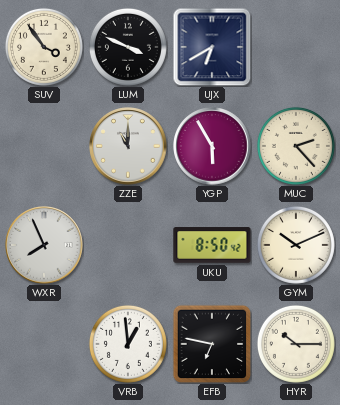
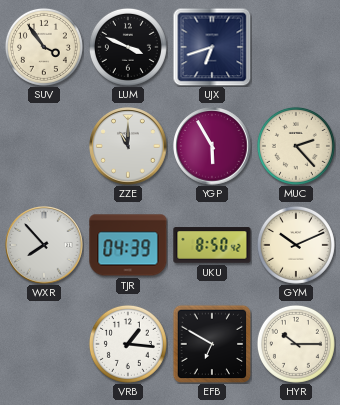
UJX: 6:40 -> 6:42
WXR: 7:56 -> 7:53
TJR: none -> 04:39
VRB: 12:59 -> 1:16
EFB: 6:47 -> 6:50
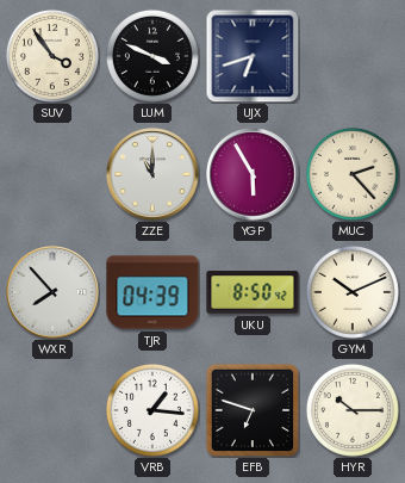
EFB: 6:50 -> 6:48
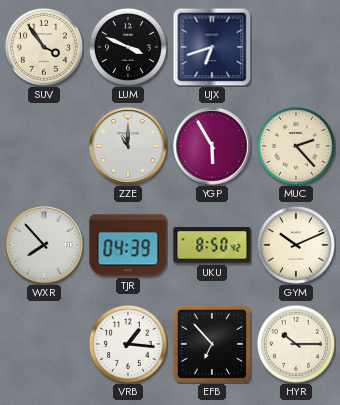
EFB: 6:48 -> 6:53
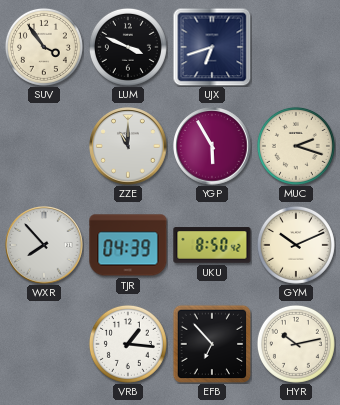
MUC: 2:23 -> 2:18
HYR: 10:15 -> 10:13
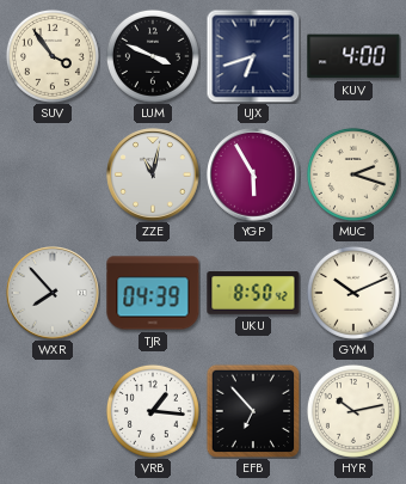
KUV: none -> 4:00
ZZE: 11:00 -> 11:02
